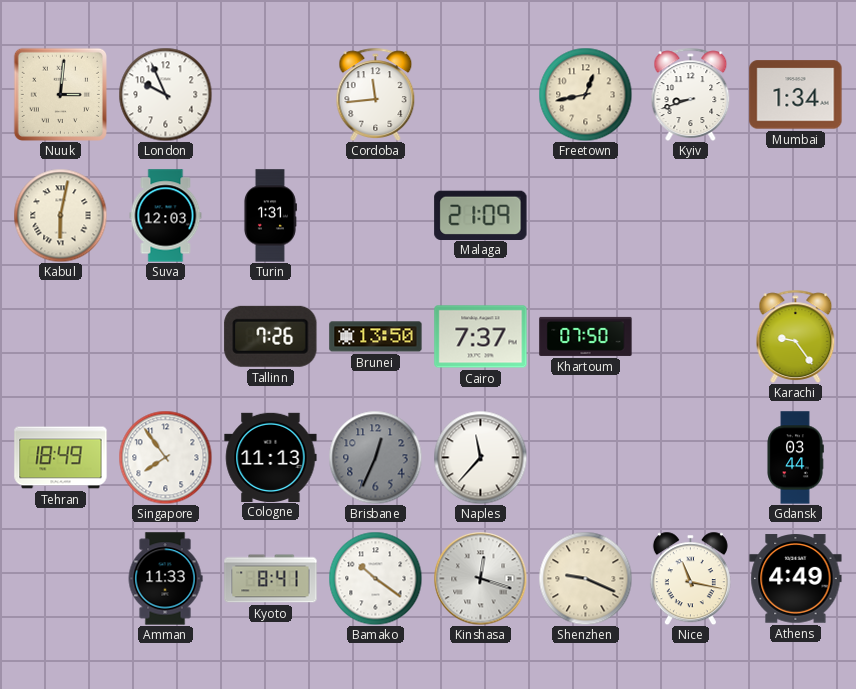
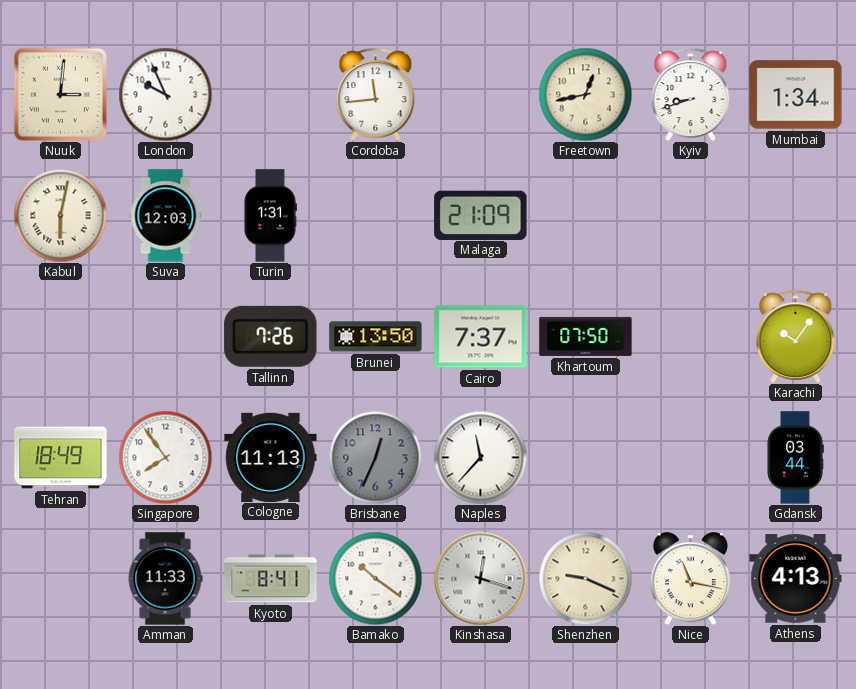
Karachi: 9:24 -> 10:06
Athens: 4:49 -> 4:13
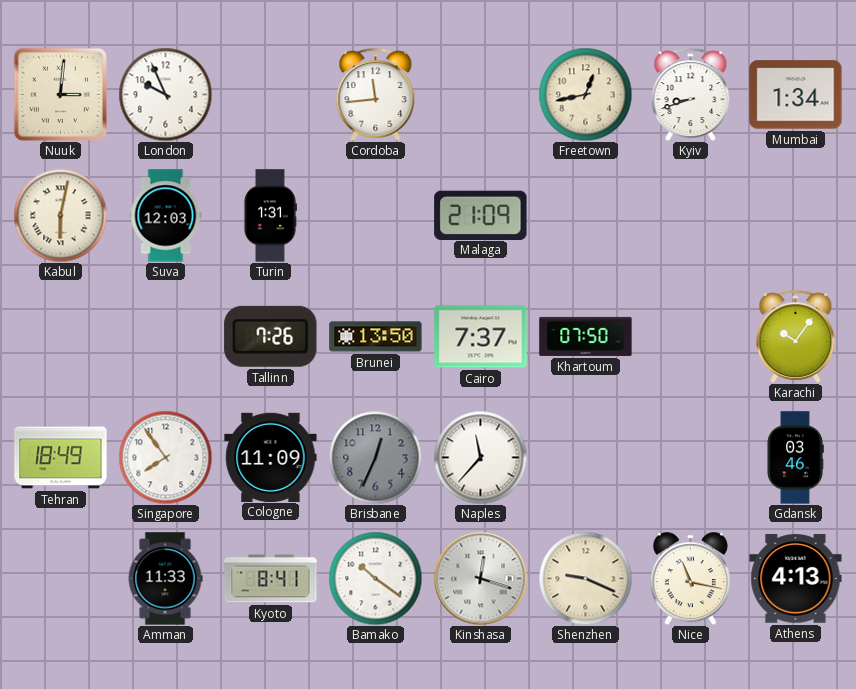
Cologne: 11:13 -> 11:09
Gdansk: 03:44 -> 03:46
